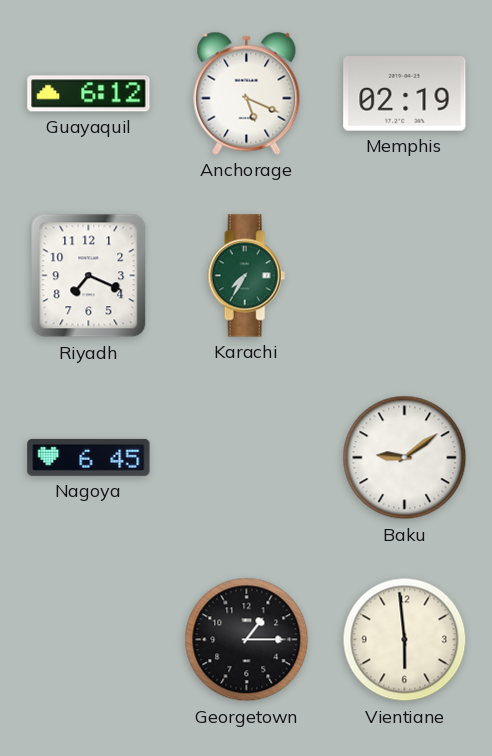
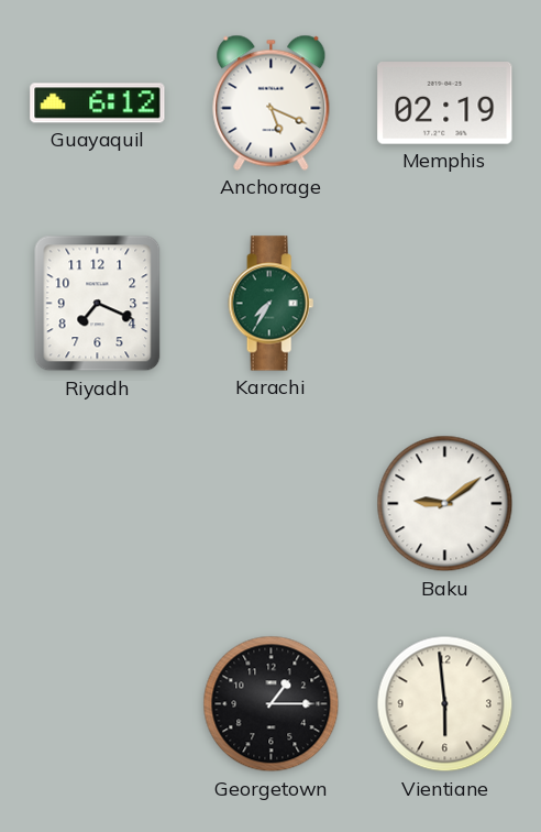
Nagoya: 6:45 -> none
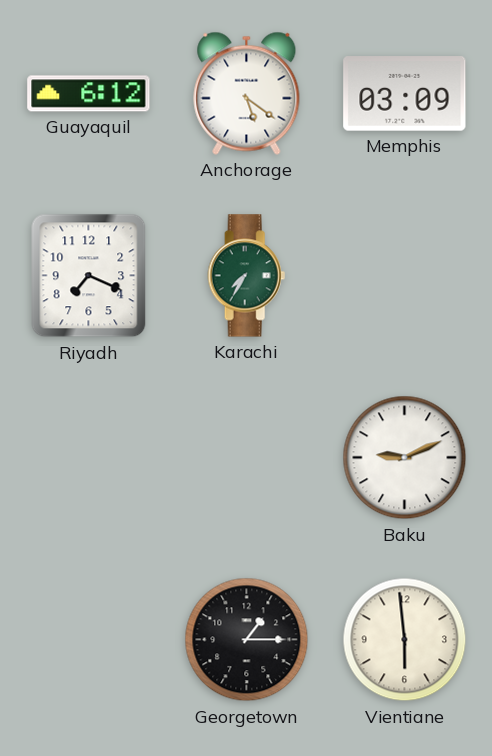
Anchorage: 5:19 -> 5:21
Memphis: 02:19 -> 03:09
Baku: 9:09 -> 9:11
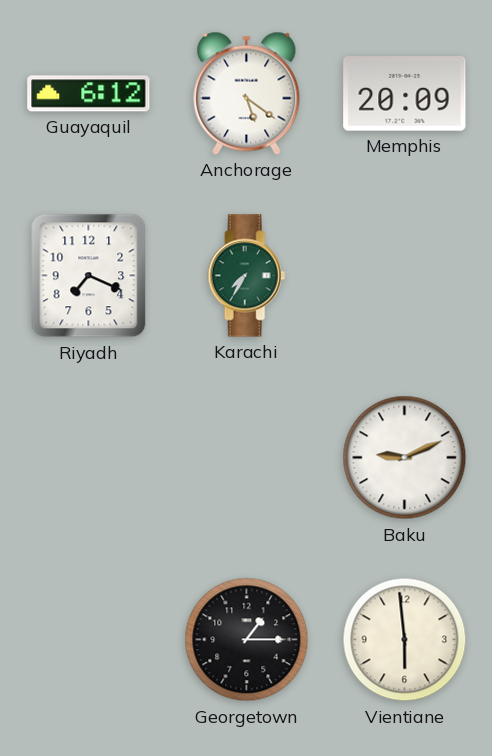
Memphis: 03:09 -> 20:09
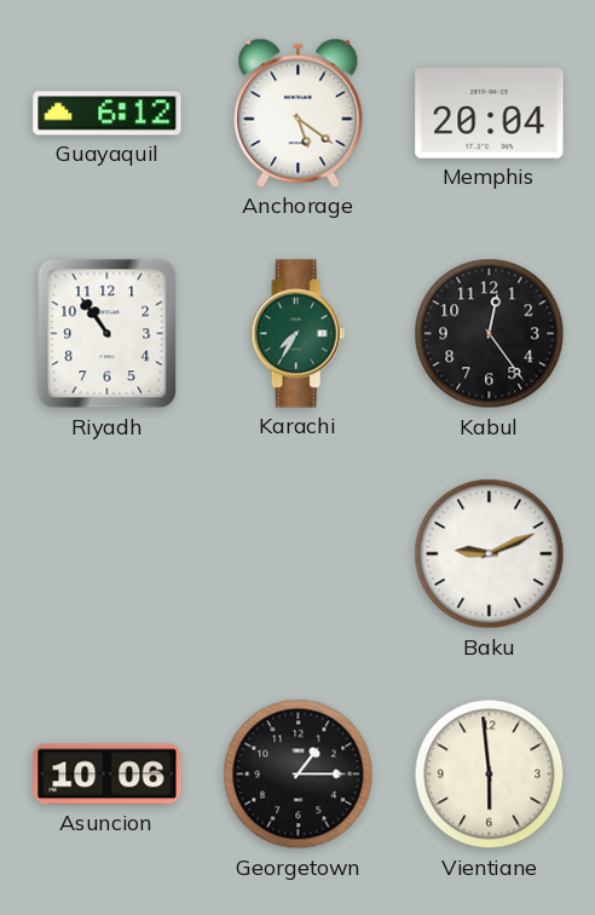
Memphis: 20:09 -> 20:04
Riyadh: 7:19 -> 10:54
Kabul: none -> 12:24
Asuncion: none -> 10:06
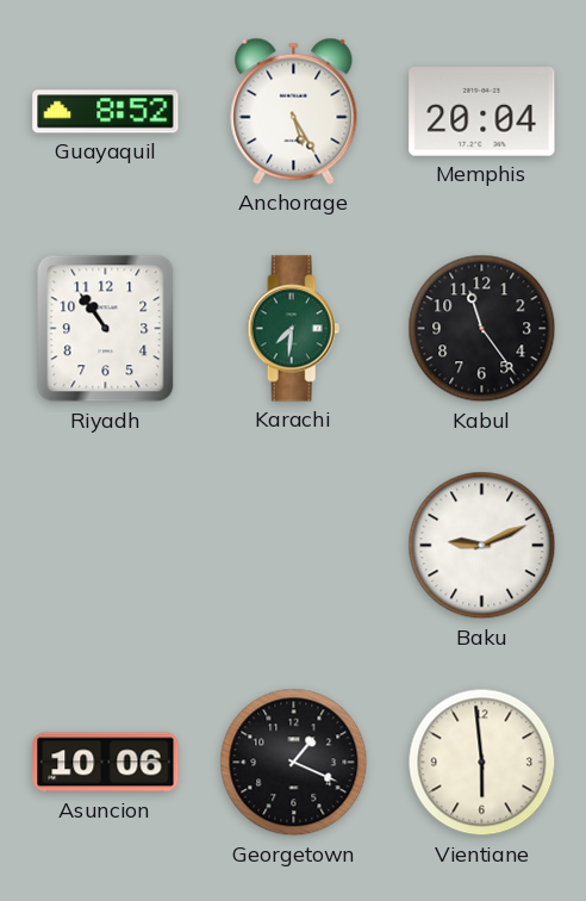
Guayaquil: 6:12 -> 8:52
Anchorage: 5:21 -> 5:25
Karachi: 7:35 -> 7:31
Kabul: 12:24 -> 11:24
Georgetown: 1:15 -> 1:19
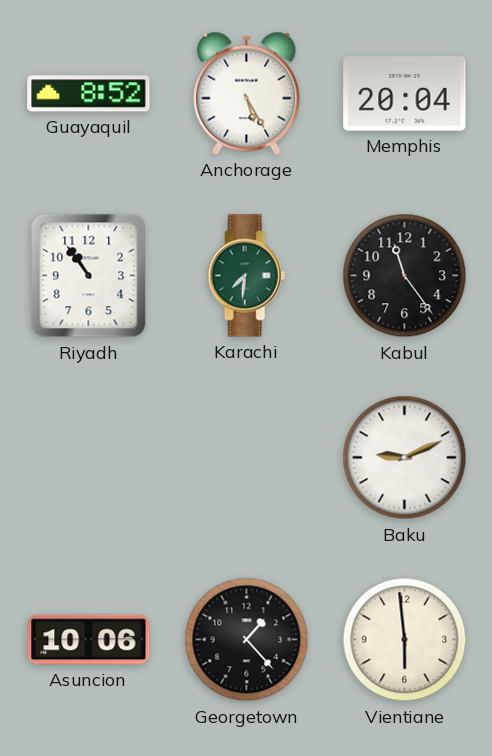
Georgetown: 1:19 -> 1:23
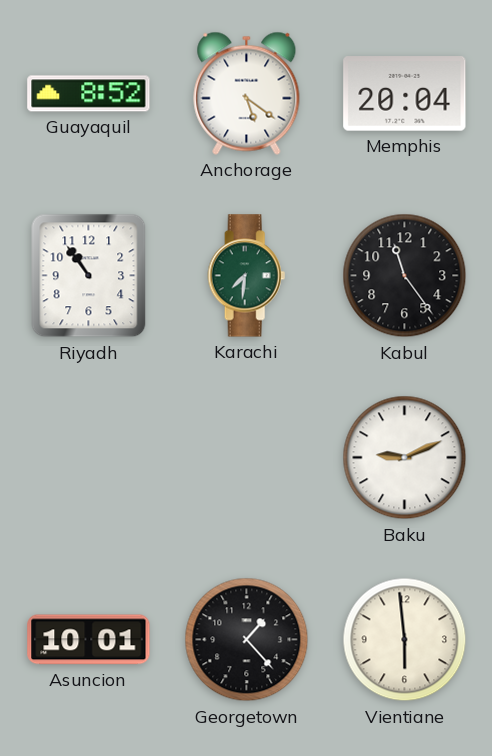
Anchorage: 5:25 -> 5:21
Asuncion: 10:06 -> 10:01
